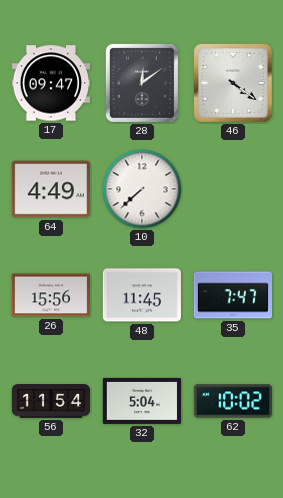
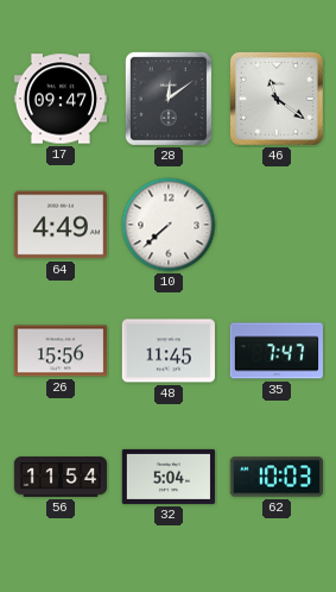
46: 4:21 -> 11:21
62: 10:02 -> 10:03
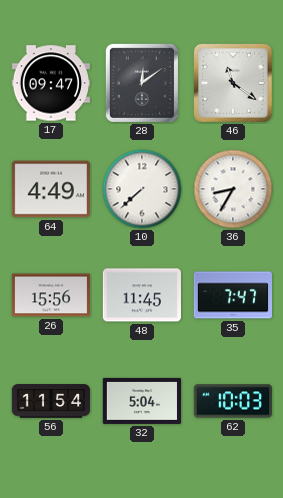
36: none -> 8:35
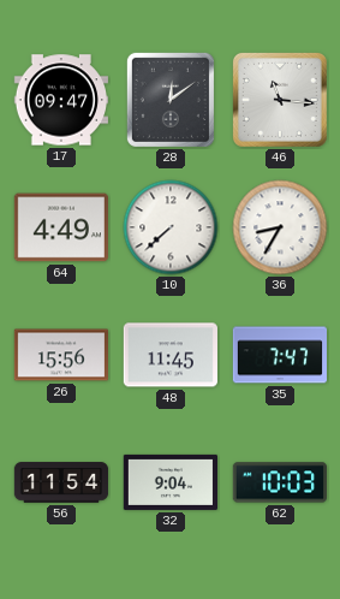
46: 11:21 -> 11:16
32: 5:04 -> 9:04
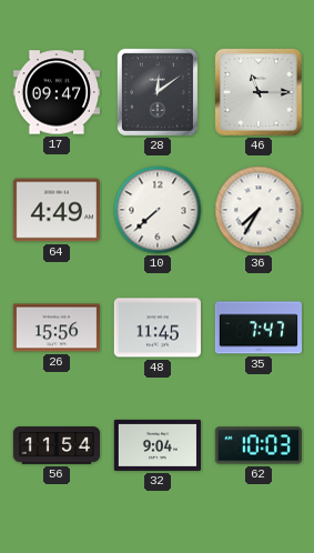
46: 11:16 -> 11:15
36: 8:35 -> 7:35
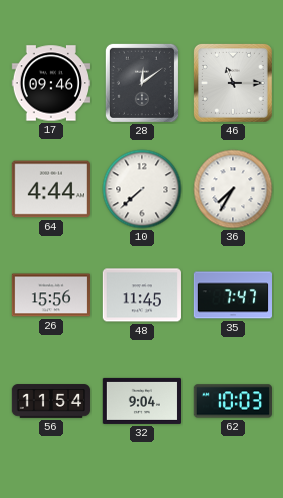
17: 09:47 -> 09:46
64: 4:49 -> 4:44
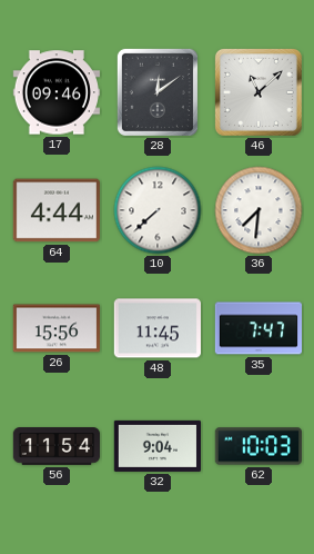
46: 11:15 -> 11:08
36: 7:35 -> 7:31
